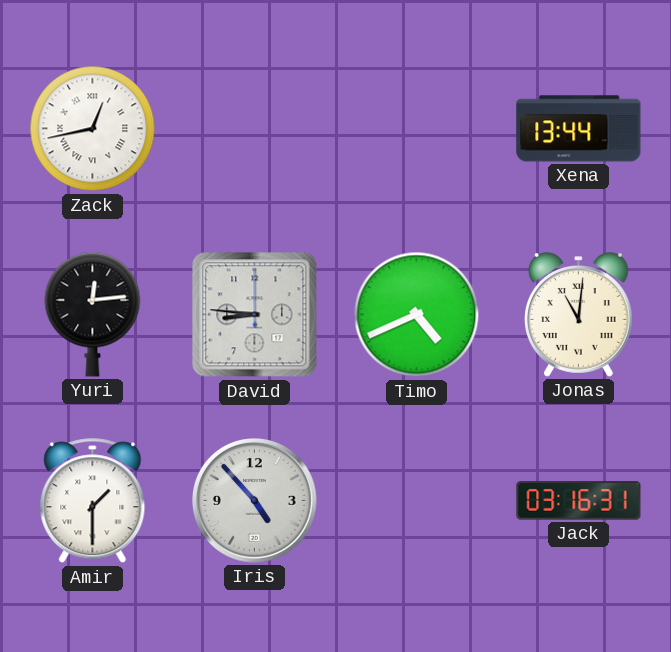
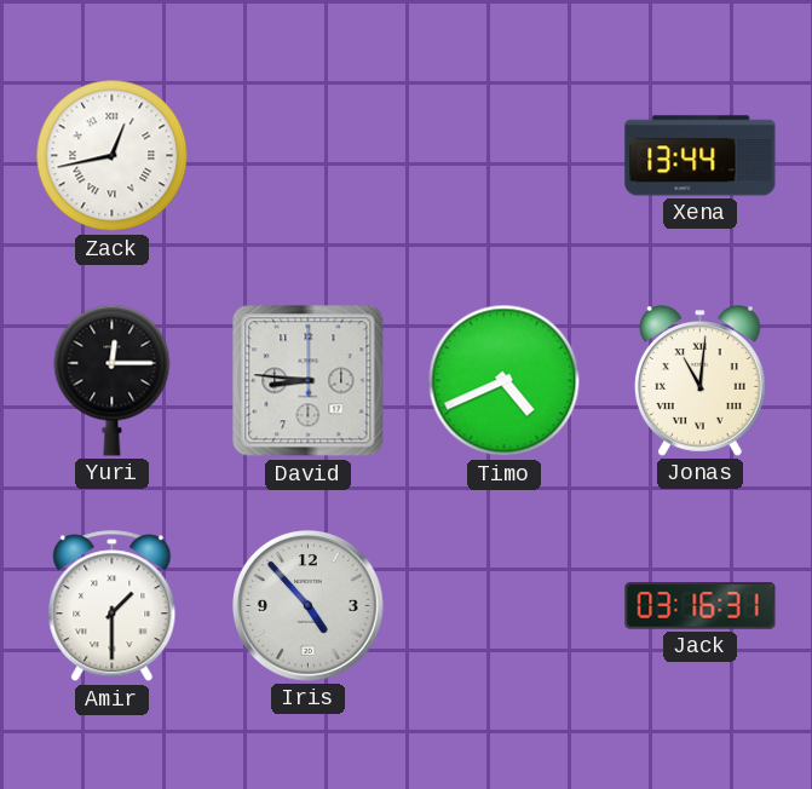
Yuri: 12:14 -> 12:15
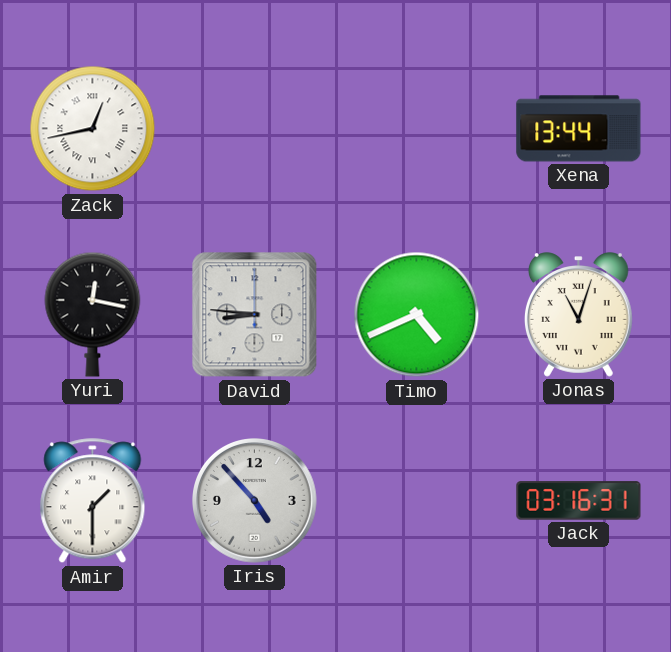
Yuri: 12:15 -> 12:17
Jonas: 11:01 -> 11:03
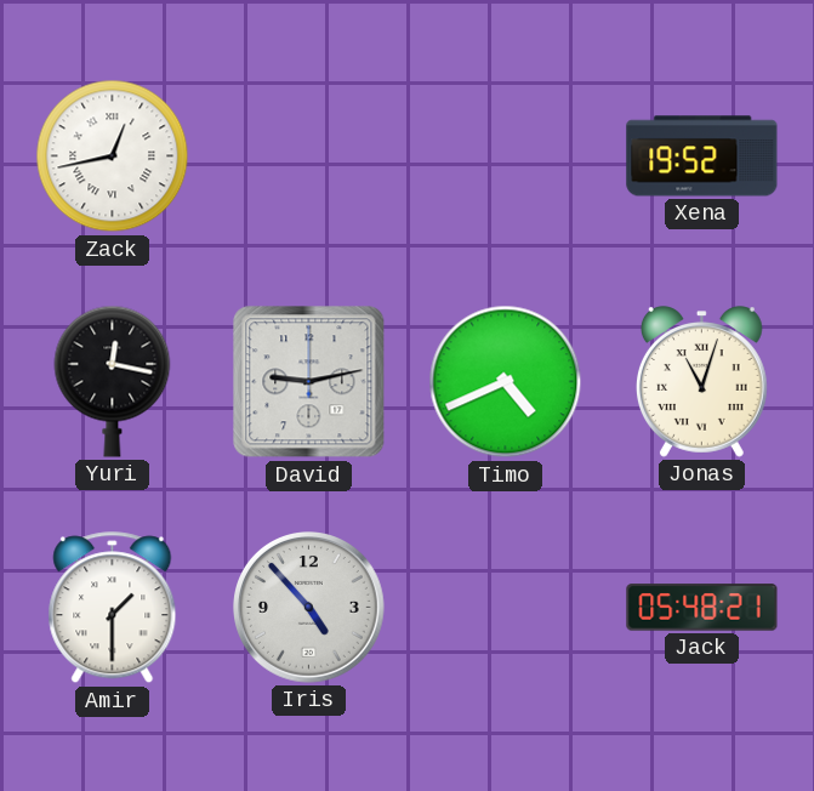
Xena: 13:44 -> 19:52
David: 8:46 -> 9:13
Jack: 03:16 -> 05:48
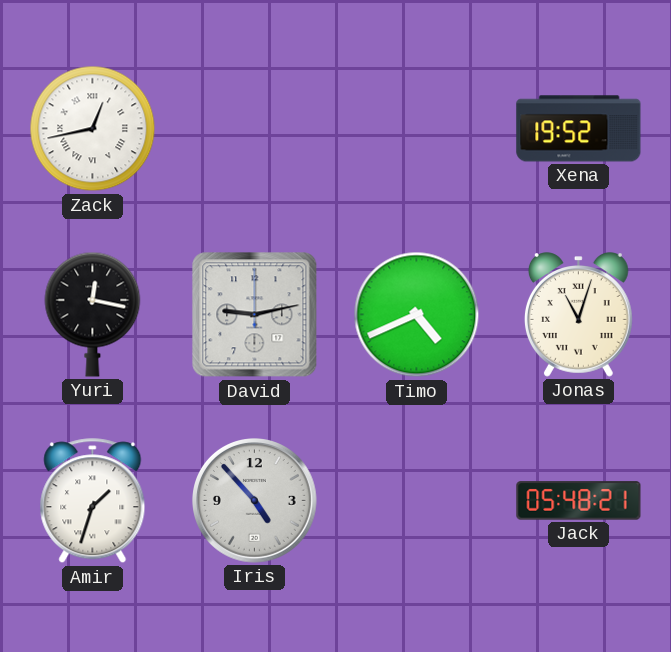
Amir: 1:30 -> 1:33
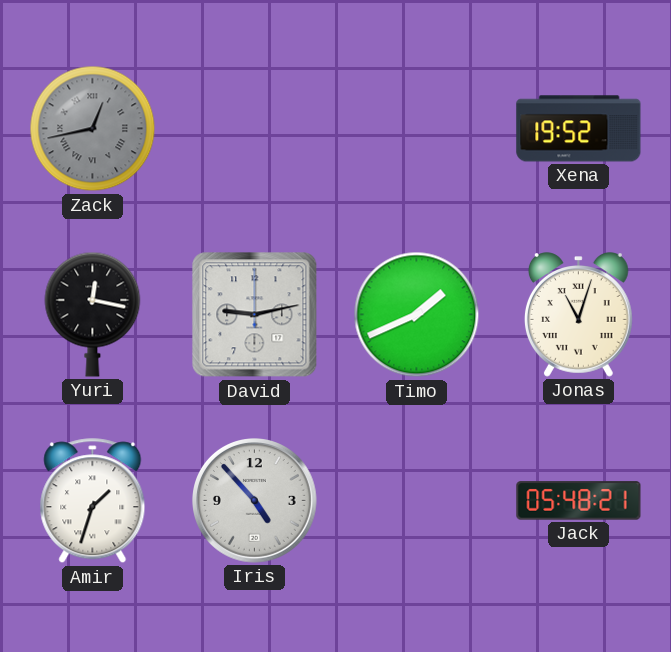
Zack dial: white -> grey
Timo: 4:41 -> 1:41
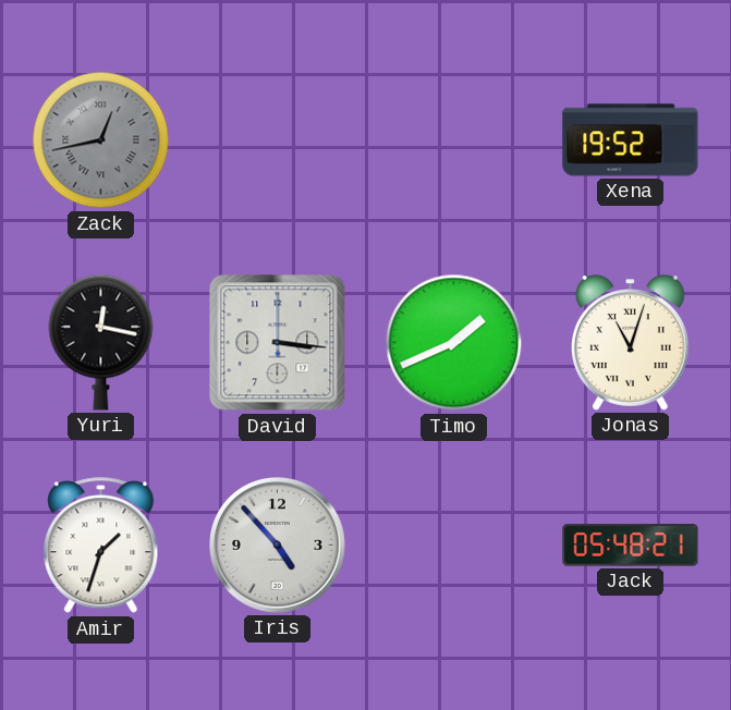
David: 9:13 -> 3:16
